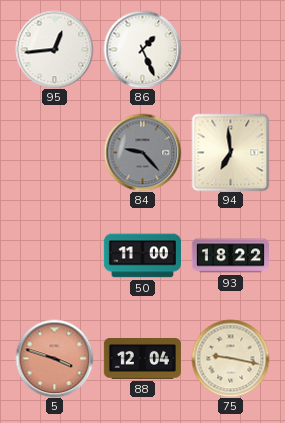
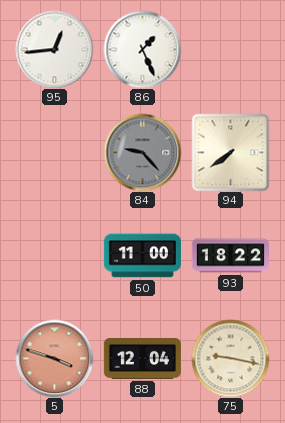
94: 6:59 -> 7:39
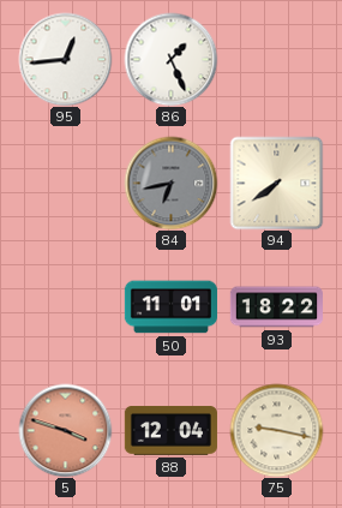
84: 9:23 -> 6:43
50: 11:00 -> 11:01
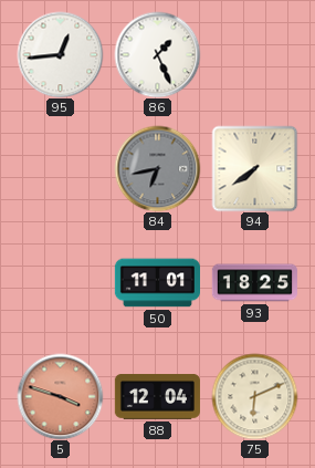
93: 18:22 -> 18:25
75: 9:17 -> 6:11
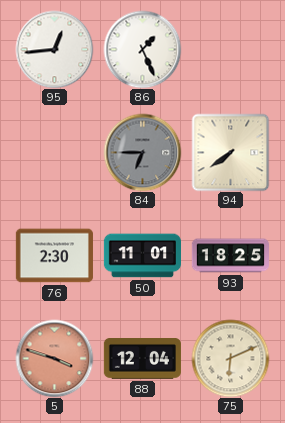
84: 6:43 -> 6:45
76: none -> 2:30
